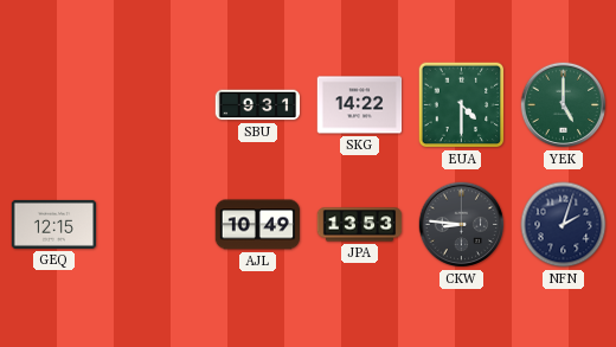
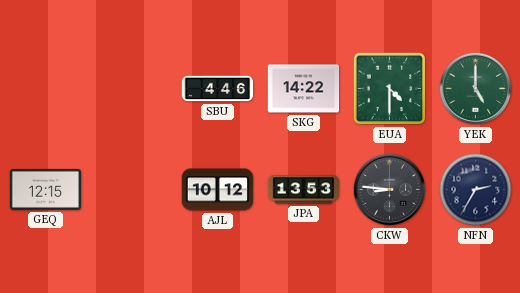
SBU: 9:31 -> 4:46
AJL: 10:49 -> 10:12
NFN: 2:03 -> 2:35
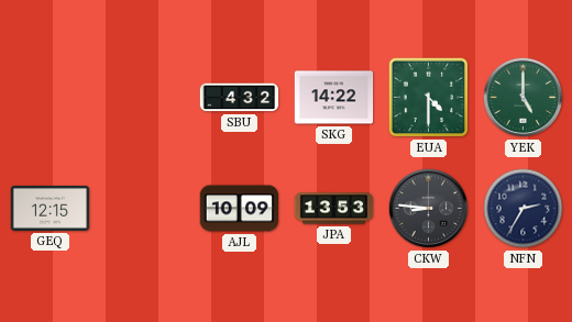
SBU: 4:46 -> 4:32
AJL: 10:12 -> 10:09
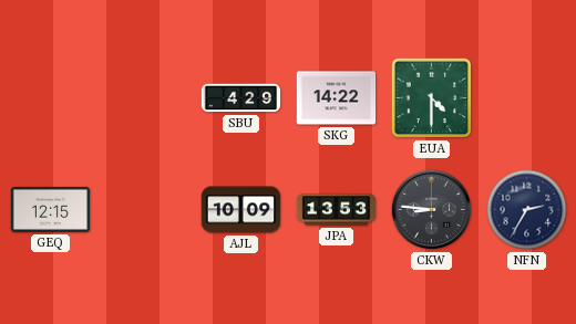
SBU: 4:32 -> 4:29
YEK: 5:00 -> none
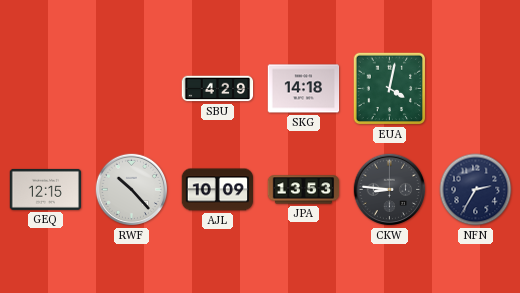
SKG: 14:22 -> 14:18
EUA: 4:30 -> 4:02
RWF: none -> 10:23
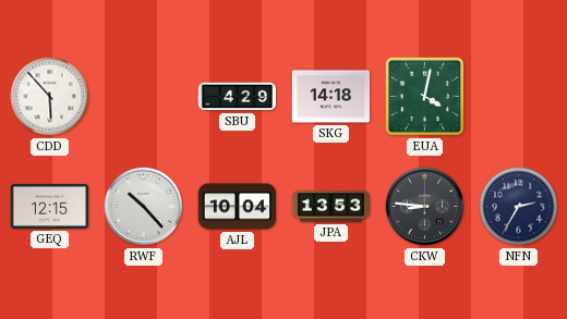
CDD: none -> 5:53
AJL: 10:09 -> 10:04
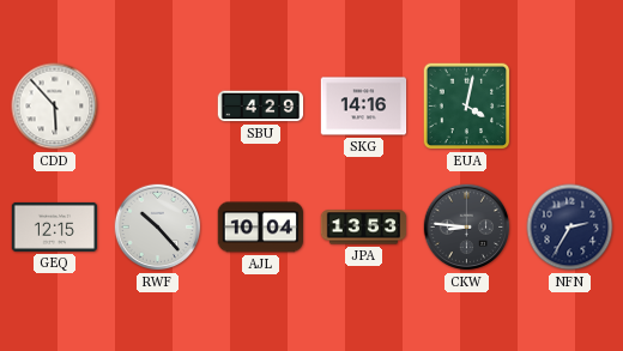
SKG: 14:18 -> 14:16
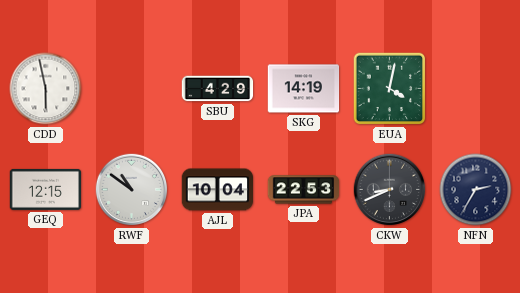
CDD: 5:53 -> 5:58
SKG: 14:16 -> 14:19
RWF: 10:23 -> 10:51
JPA: 13:53 -> 22:53
CKW: 8:46 -> 8:41
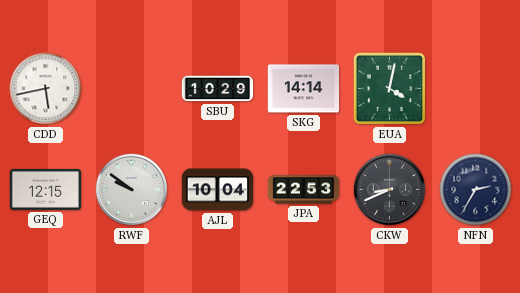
CDD: 5:58 -> 5:43
SBU: 4:29 -> 10:29
SKG: 14:19 -> 14:14
RWF: 10:51 -> 9:51
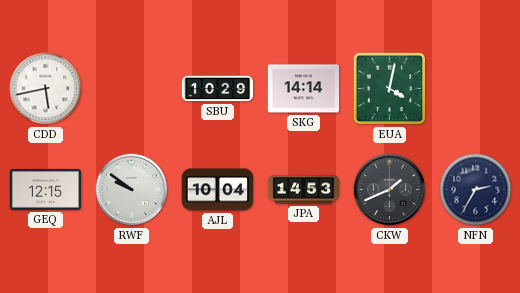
JPA: 22:53 -> 14:53
CKW: 8:41 -> 1:41
